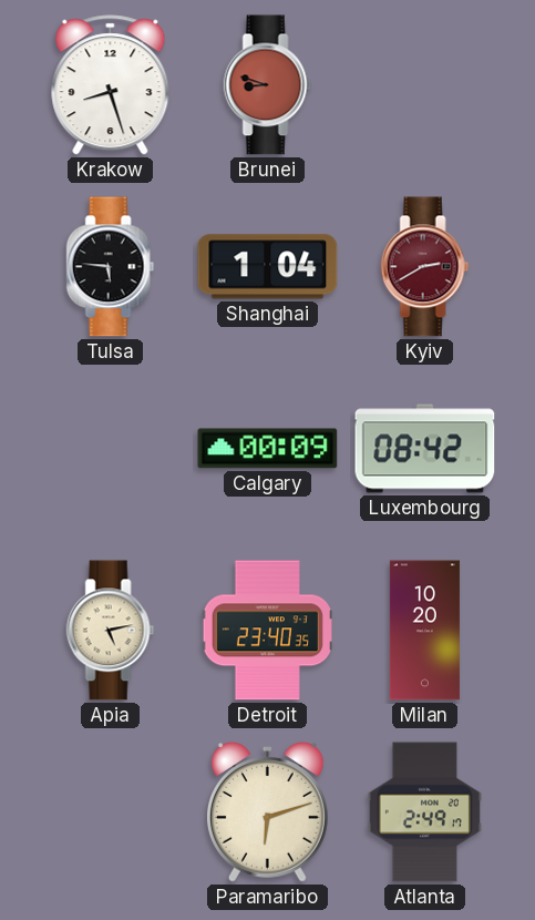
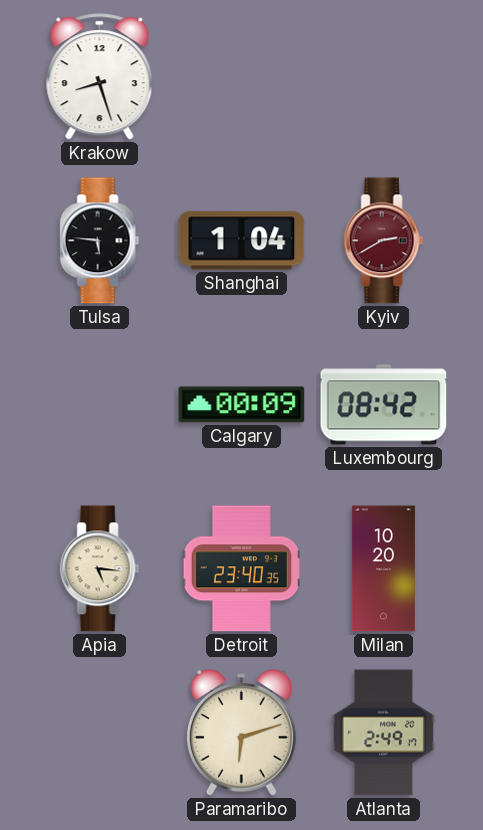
Brunei: 8:48 -> none
Apia: 5:13 -> 5:16
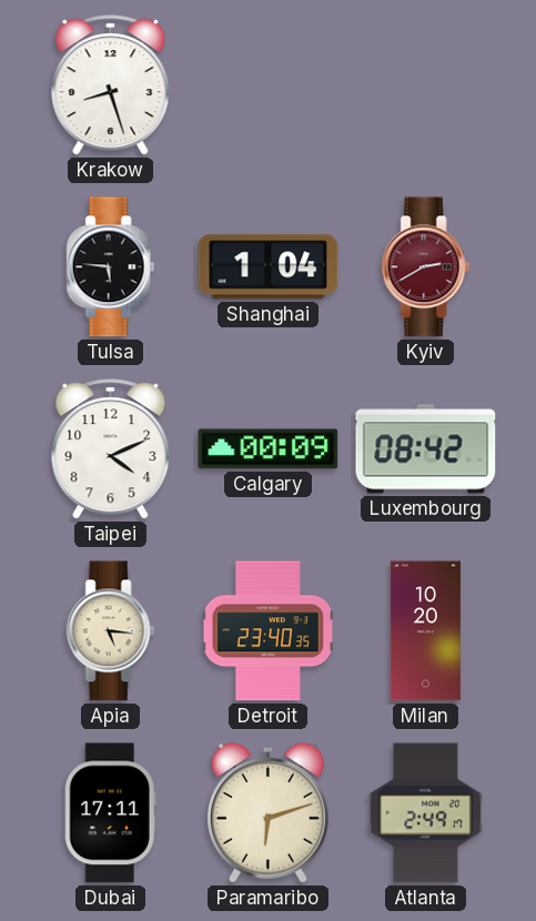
Taipei: none -> 4:11
Dubai: none -> 17:11
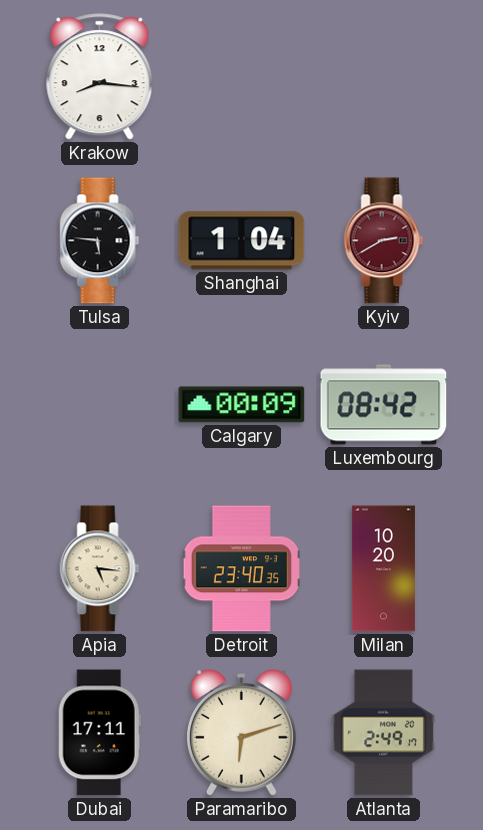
Krakow: 8:27 -> 8:16
Taipei: 4:11 -> none
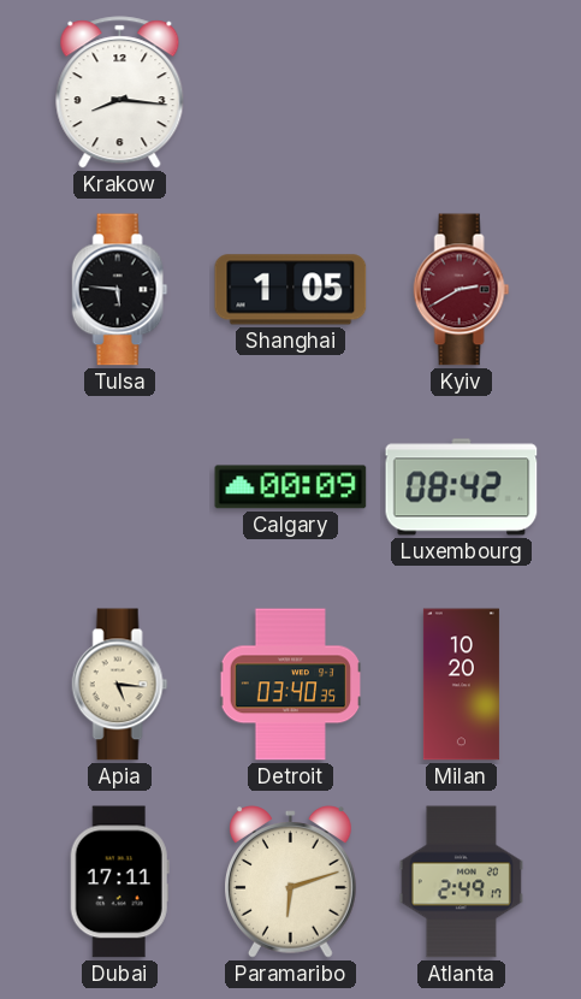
Shanghai: 1:04 -> 1:05
Detroit: 23:40 -> 03:40
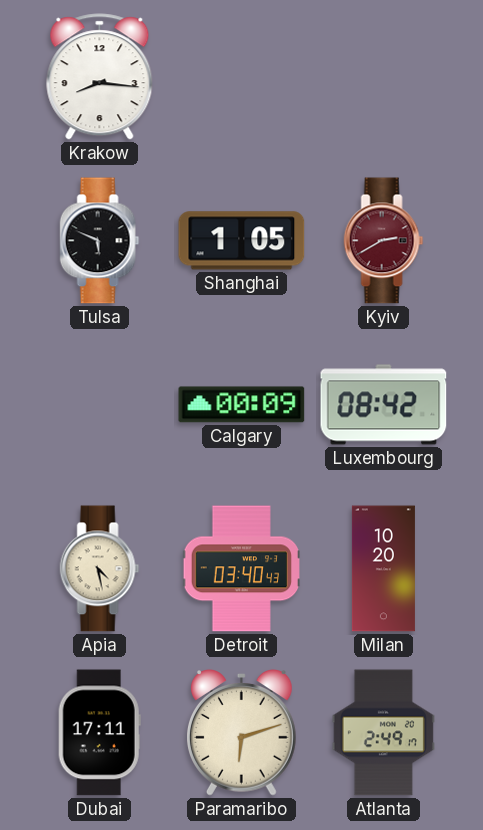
Tulsa: 5:46 -> 5:49
Apia: 5:16 -> 4:28
Detroit: 03:40:35 -> 03:40:43
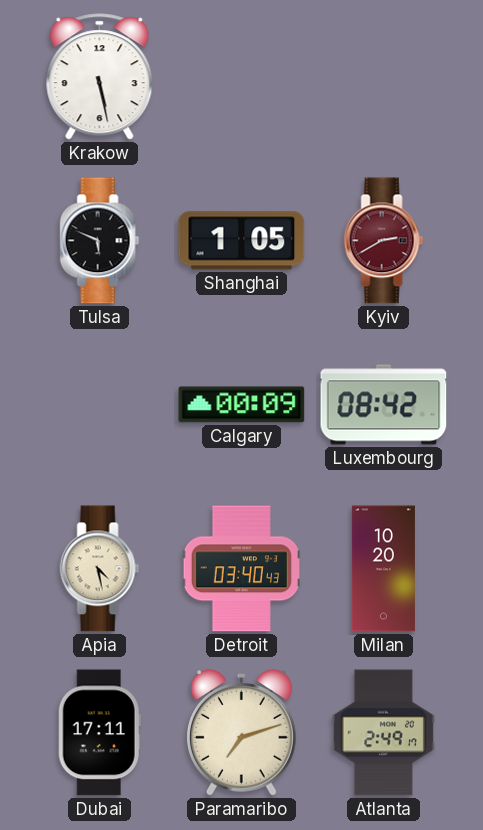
Krakow: 8:16 -> 5:28
Paramaribo: 6:12 -> 7:12
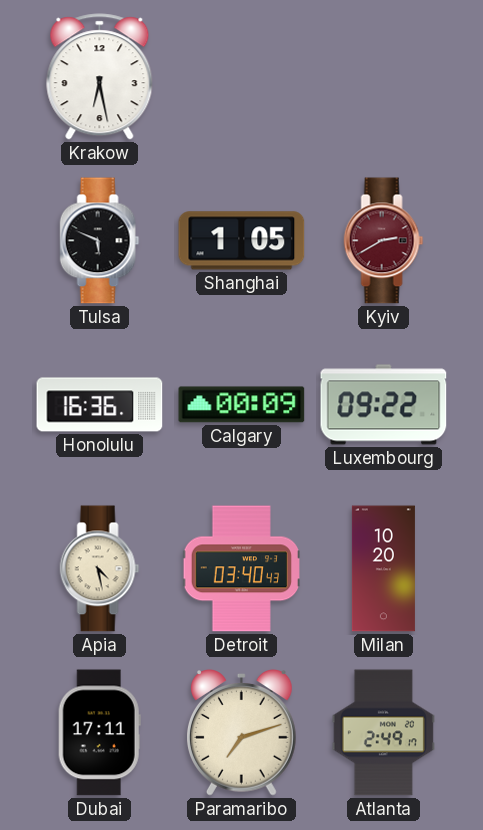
Krakow: 5:28 -> 6:28
Honolulu: none -> 16:36
Luxembourg: 08:42 -> 09:22
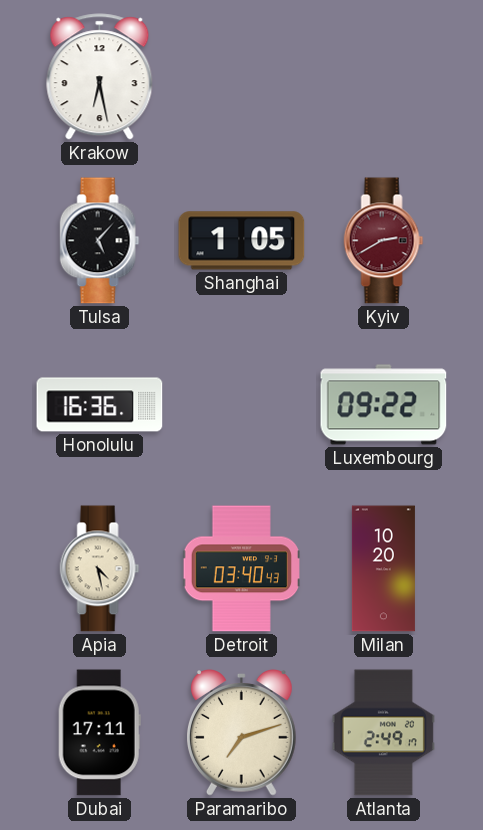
Tulsa: 5:49 -> 5:07
Calgary: 00:09 -> none
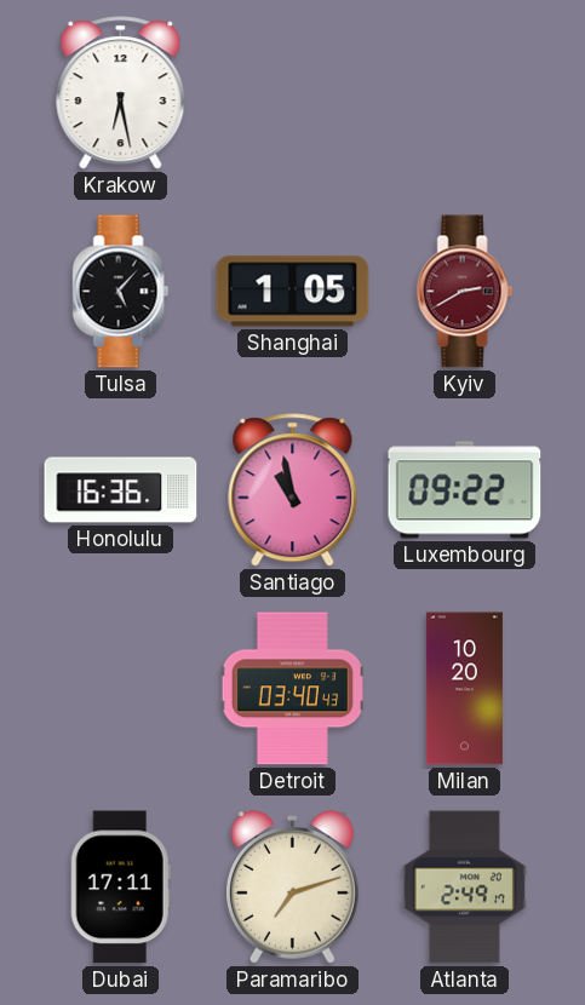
Santiago: none -> 10:58
Apia: 4:28 -> none
